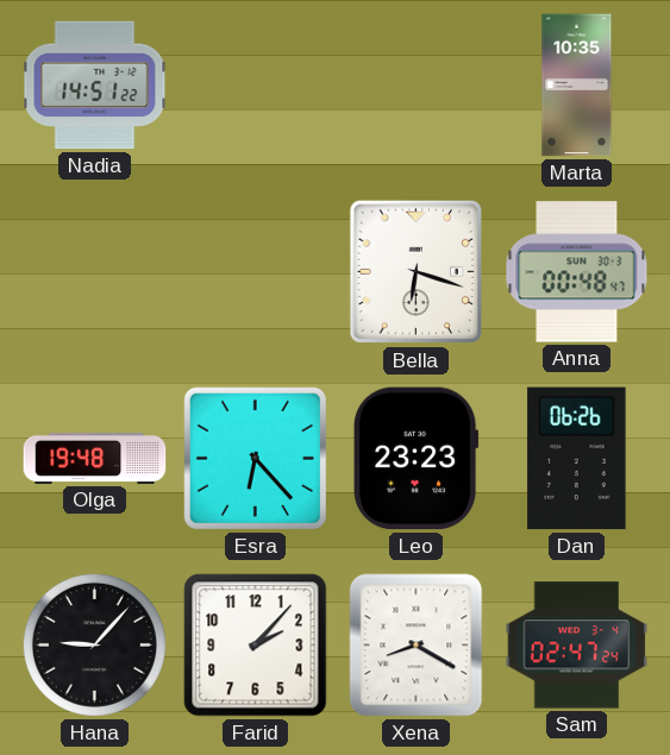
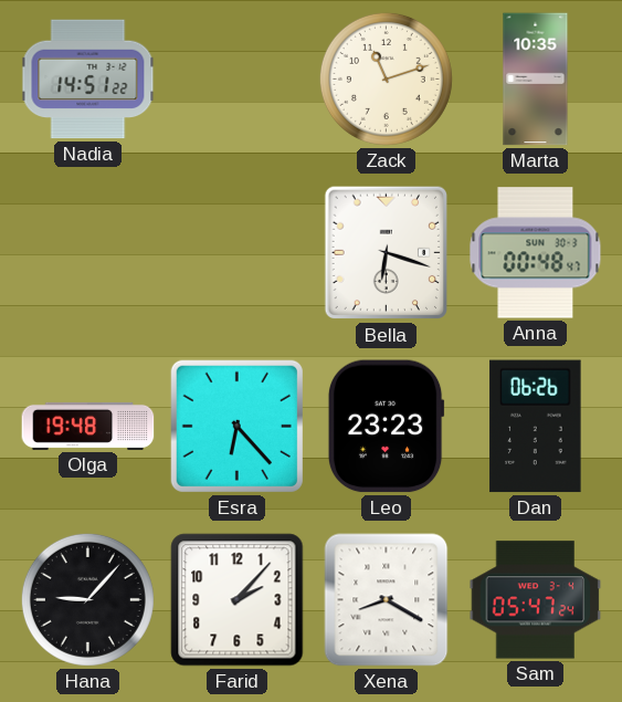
Zack: none -> 11:12
Sam: 02:47 -> 05:47
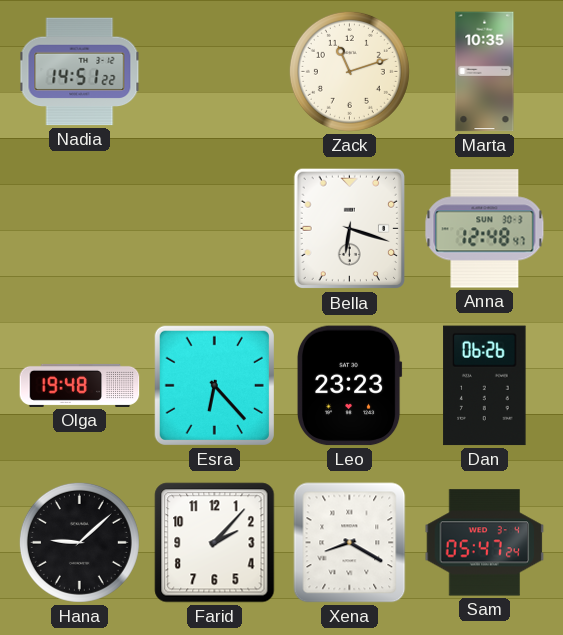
Anna: 00:48 -> 12:48
Hana: 9:07 -> 9:08
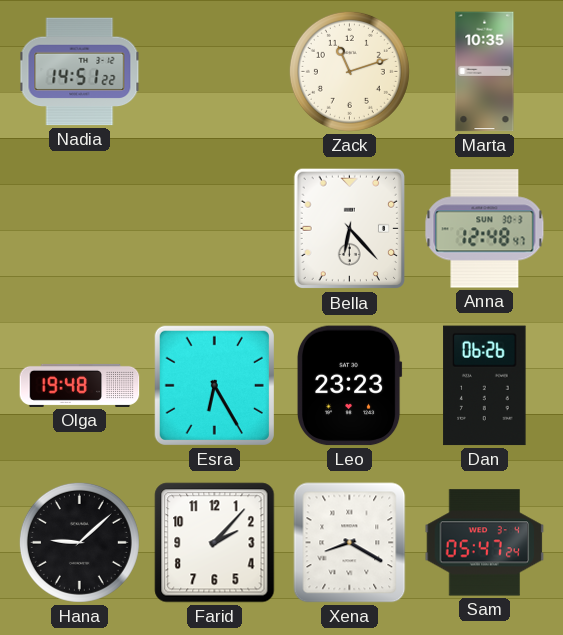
Bella: 6:18 -> 6:23
Esra: 6:23 -> 6:25
